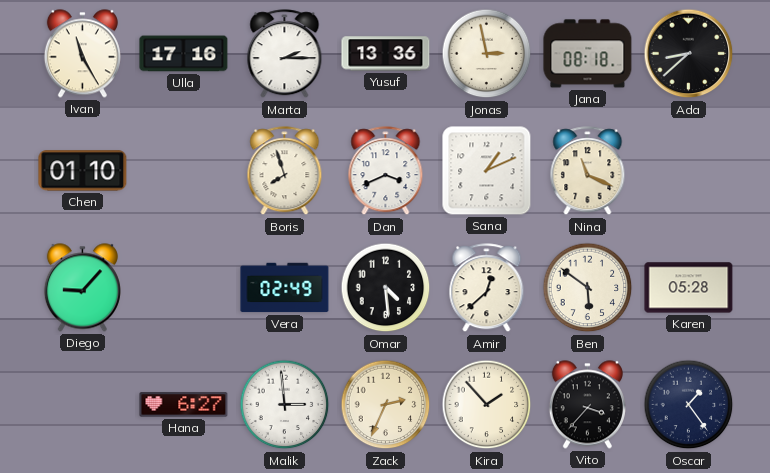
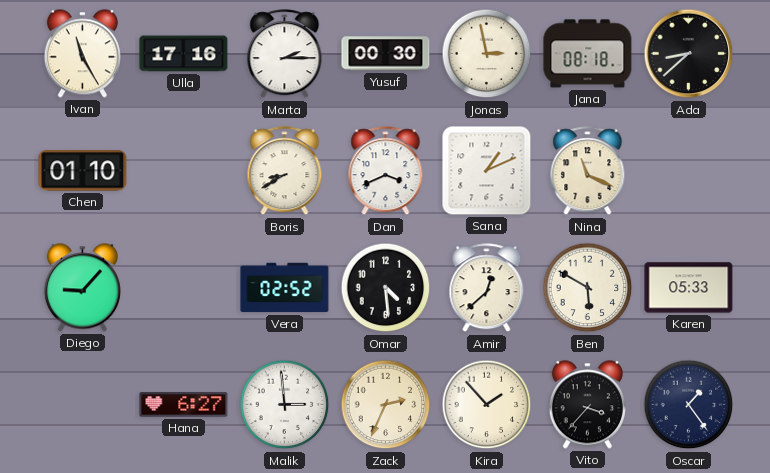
Yusuf: 13:36 -> 00:30
Boris: 7:57 -> 8:40
Vera: 02:49 -> 02:52
Ben: 5:51 -> 5:50
Karen: 05:28 -> 05:33
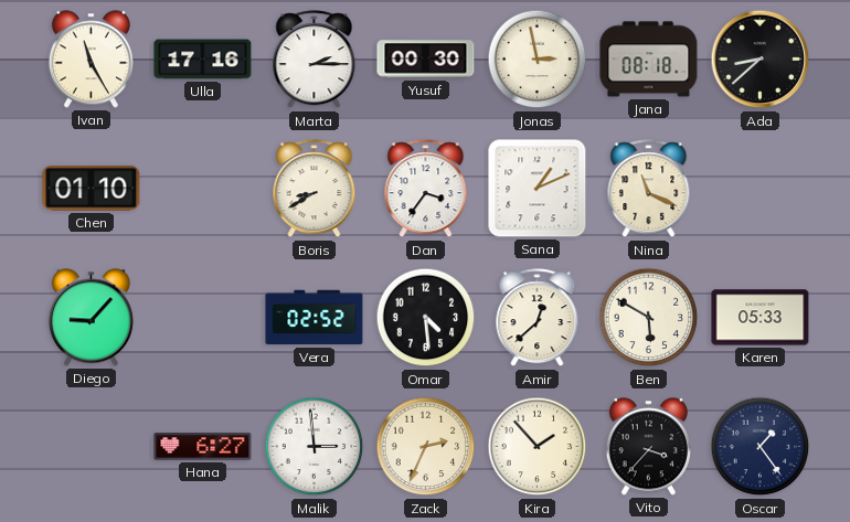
Dan: 3:41 -> 3:36
